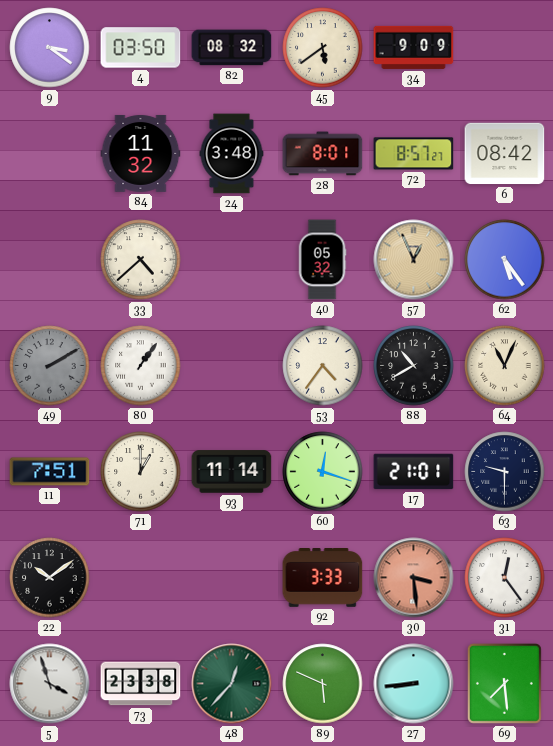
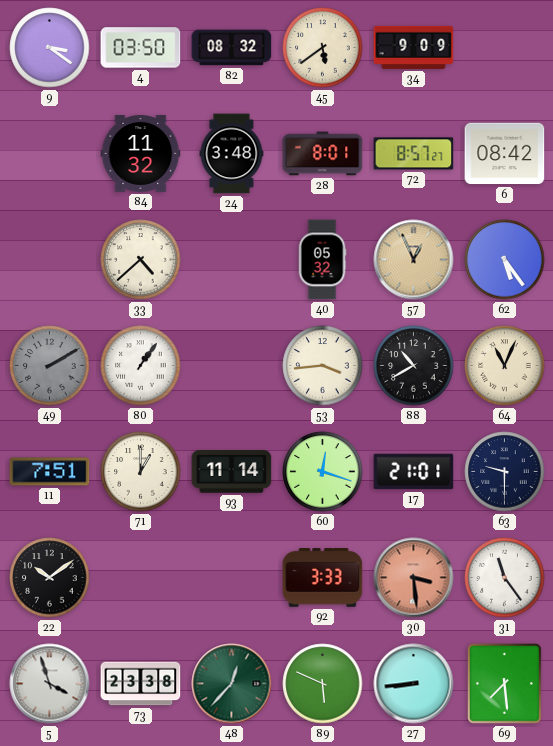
53: 4:36 -> 3:44
31: 12:24 -> 11:24
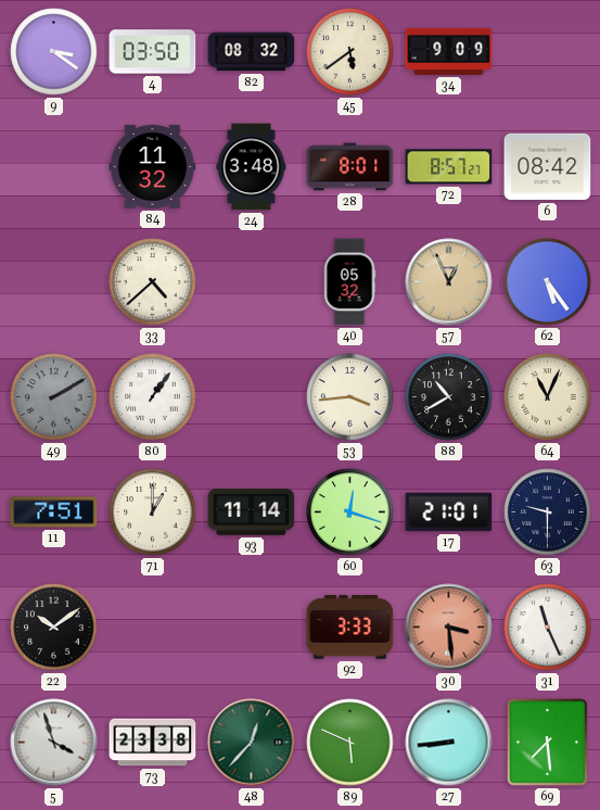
31: 11:24 -> 11:26
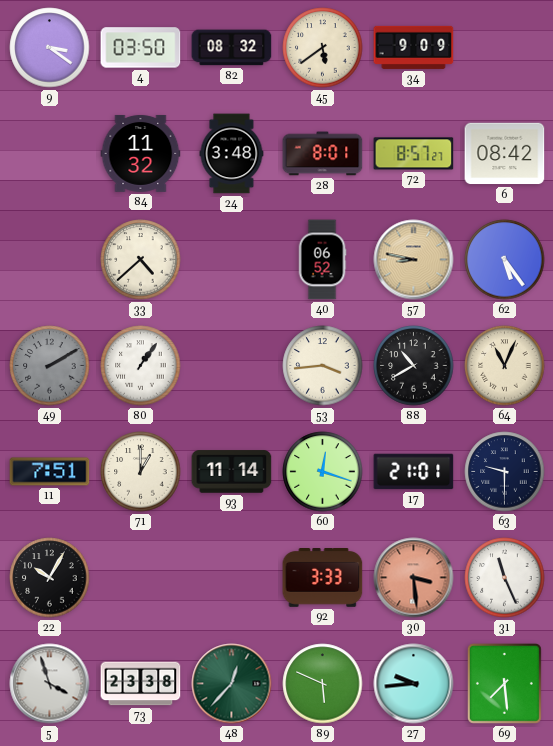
40: 05:32 -> 06:52
57: 12:56 -> 8:47
22: 10:09 -> 10:05
27: 8:44 -> 9:44
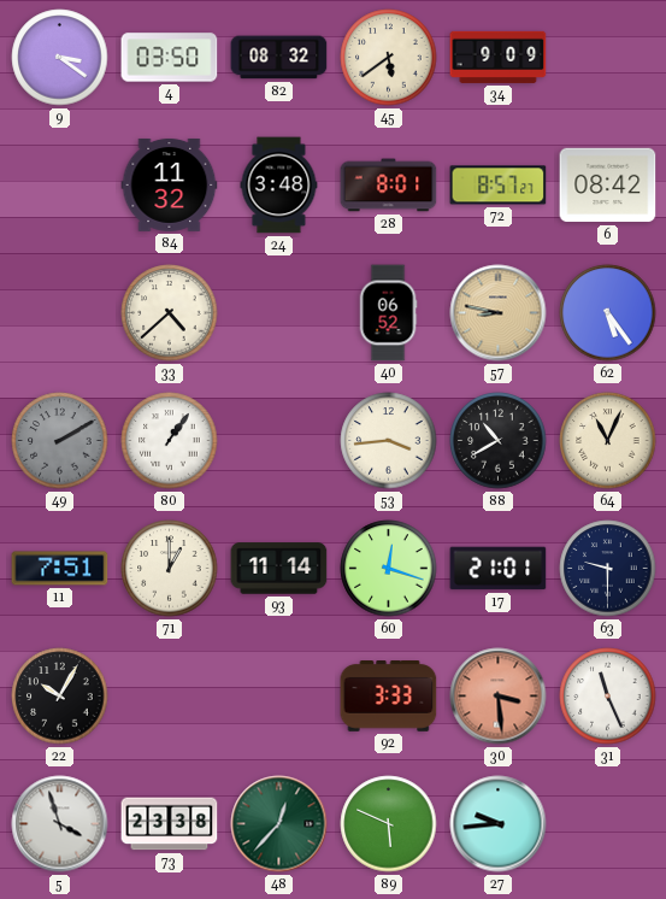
69: 7:29 -> none
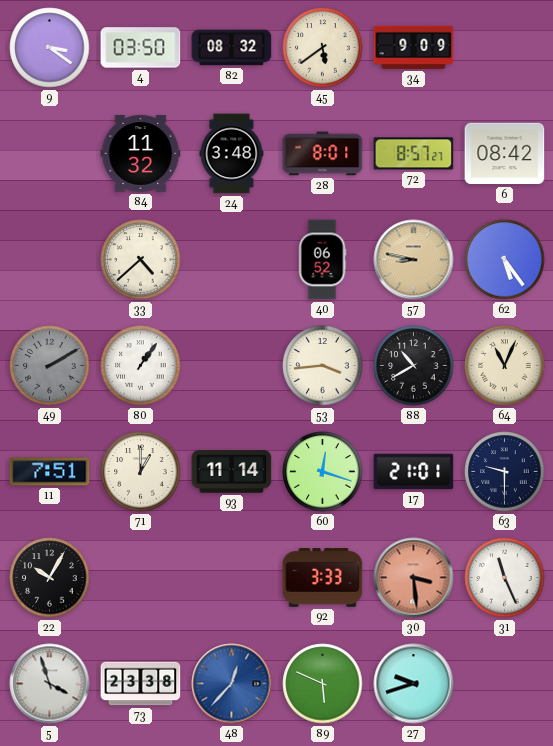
48 dial: green -> blue
27: 9:44 -> 9:42
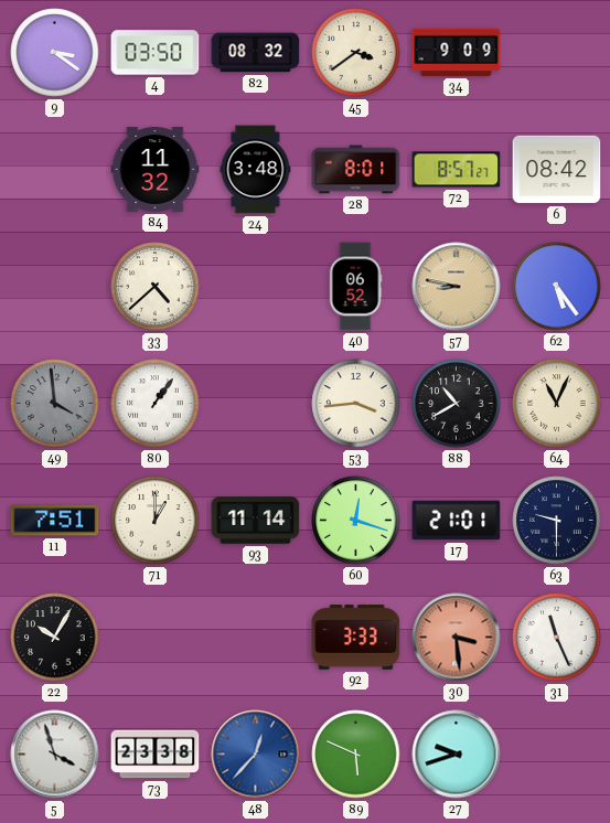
45: 5:39 -> 3:39
49: 2:10 -> 3:59
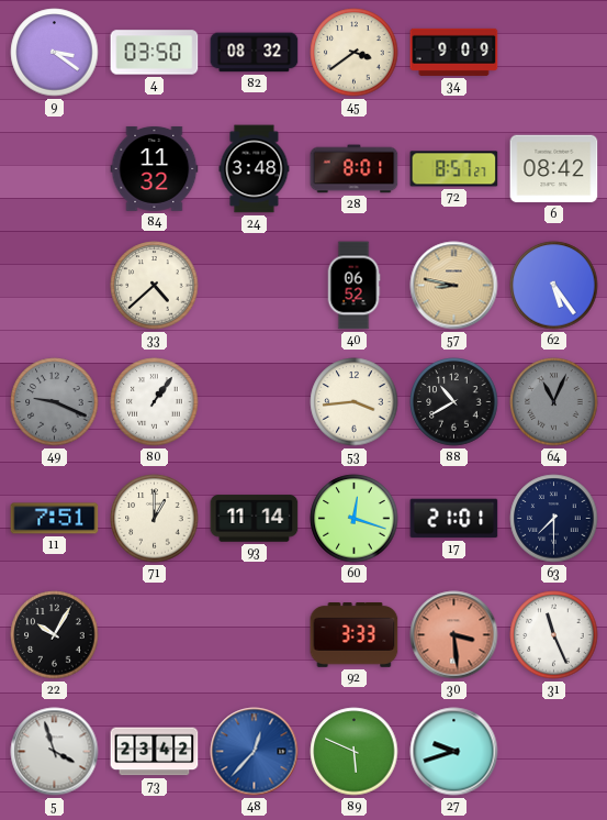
49: 3:59 -> 9:19
64 dial: cream -> grey
63: 9:30 -> 7:30
73: 23:38 -> 23:42
